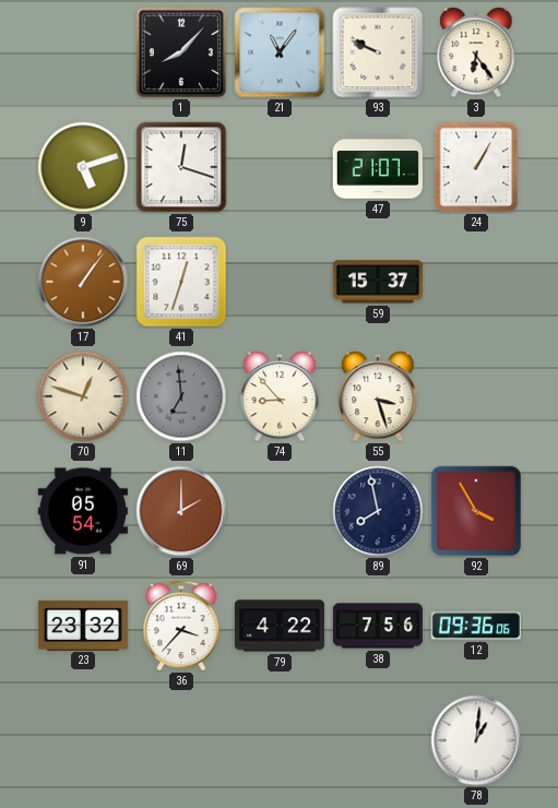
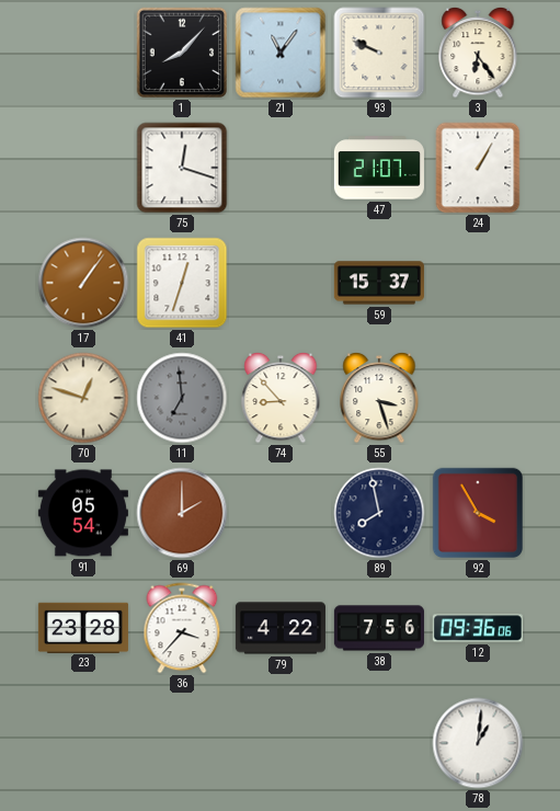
9: 5:12 -> none
23: 23:32 -> 23:28
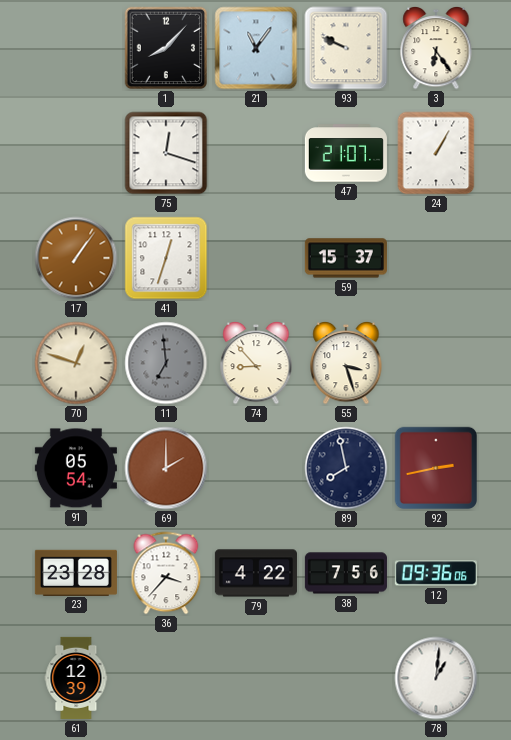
92: 3:55 -> 2:43
61: none -> 12:39
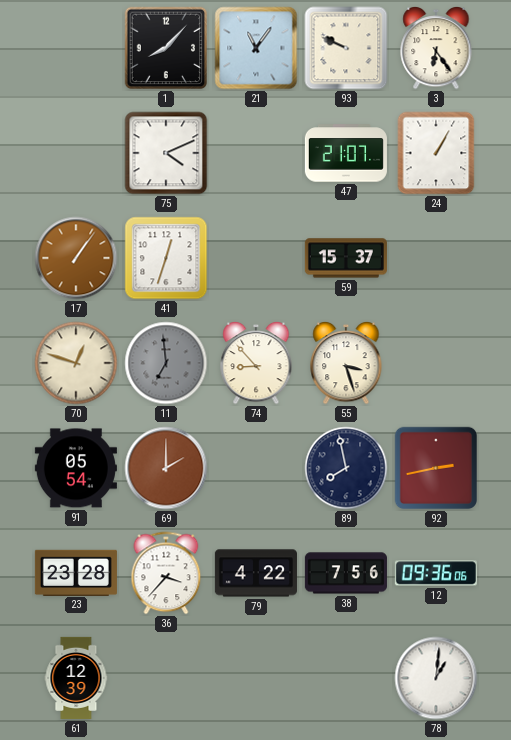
75: 12:18 -> 4:11
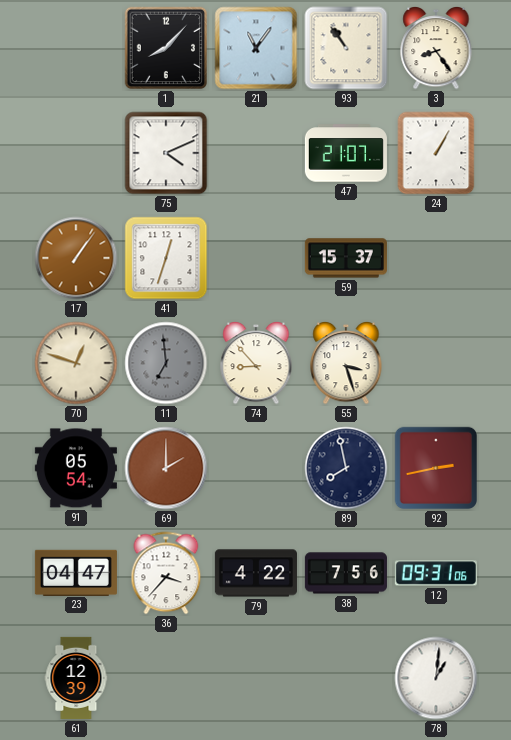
93: 9:49 -> 10:54
3: 6:24 -> 8:24
23: 23:28 -> 04:47
12: 09:36 -> 09:31
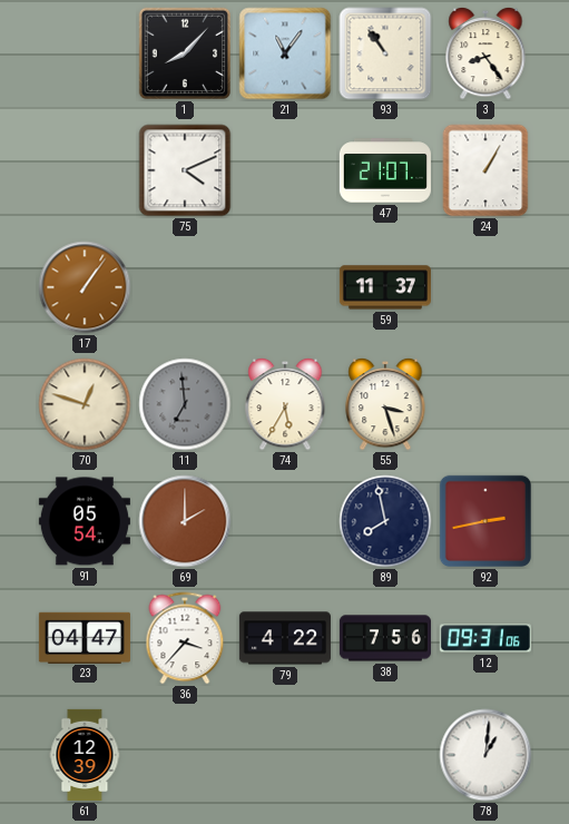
41: 12:33 -> none
59: 15:37 -> 11:37
74: 8:53 -> 5:35
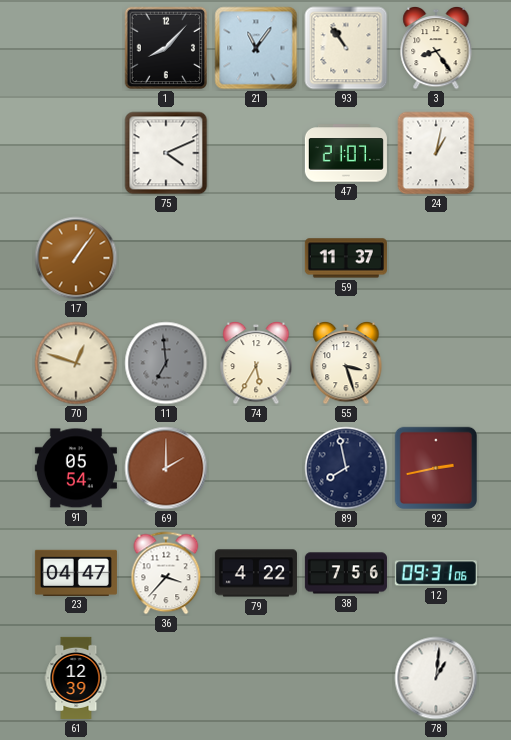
24: 1:05 -> 1:02
